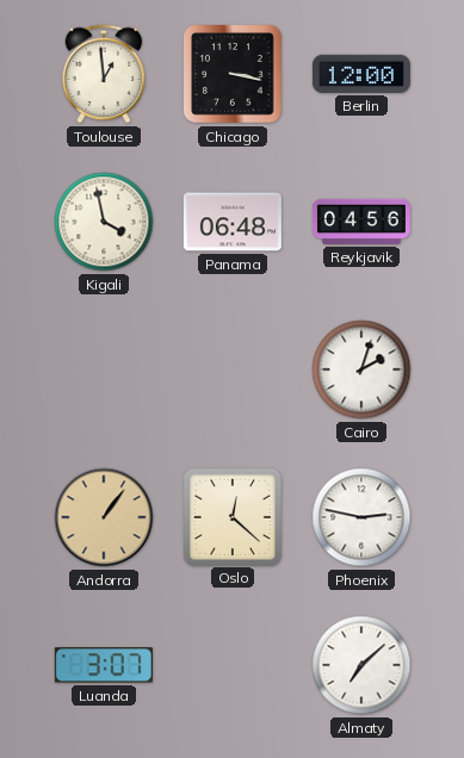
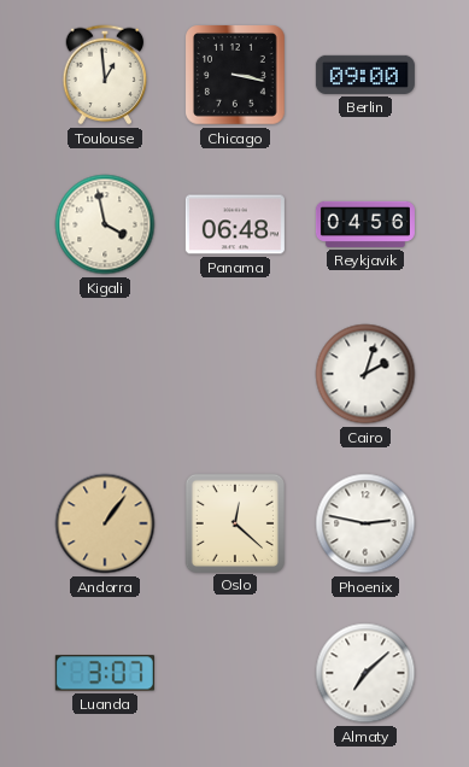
Berlin: 12:00 -> 09:00
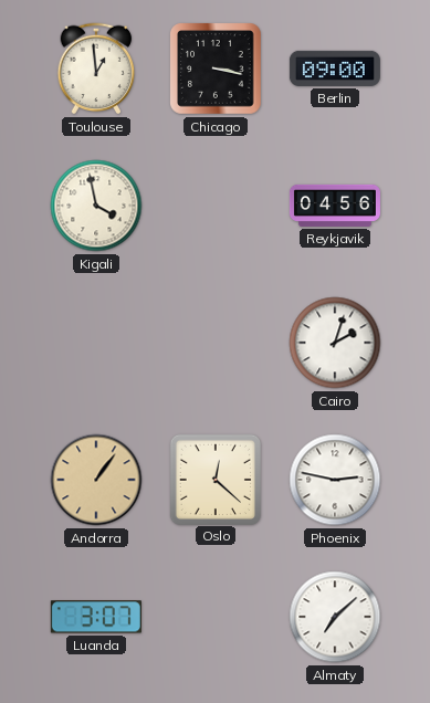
Panama: 06:48 -> none
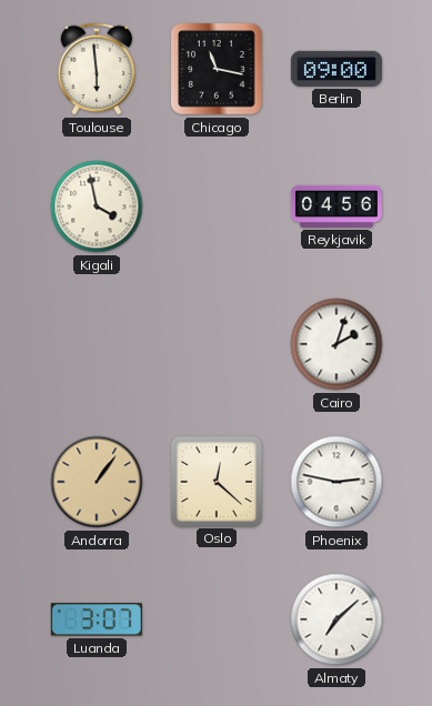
Toulouse: 12:59 -> 5:59
Chicago: 3:17 -> 11:17
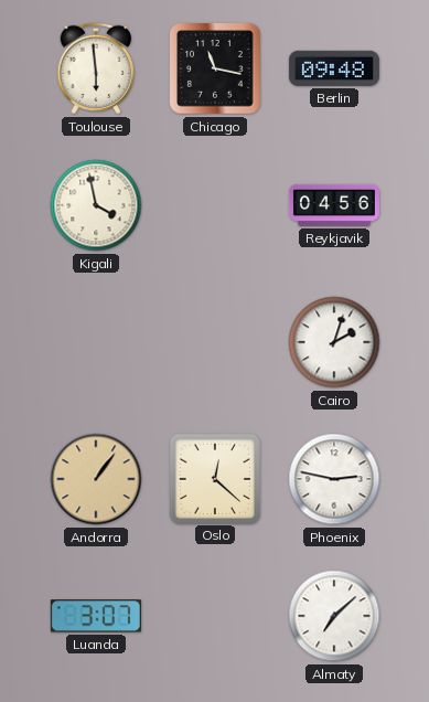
Berlin: 09:00 -> 09:48
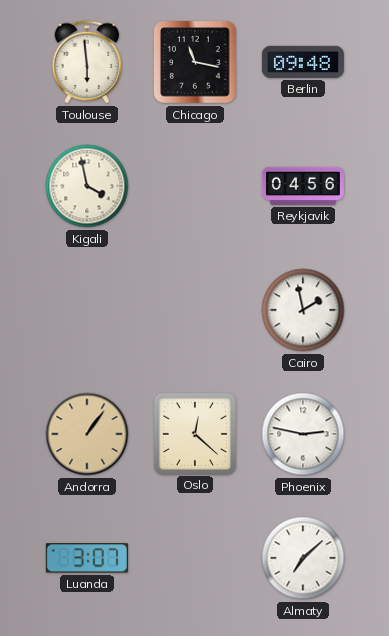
Cairo: 2:03 -> 1:58
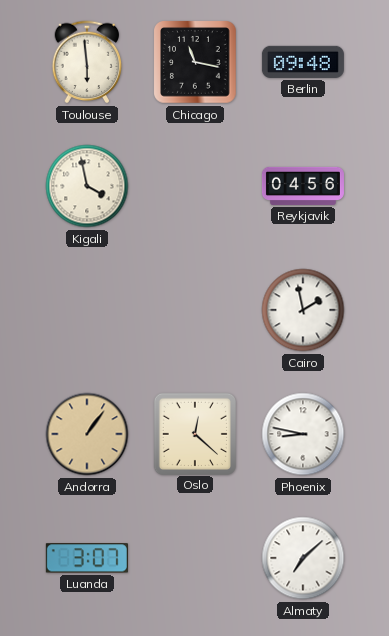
Phoenix: 2:47 -> 8:47
